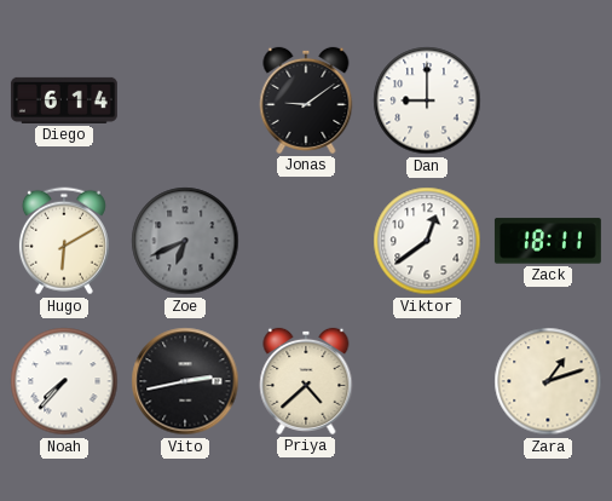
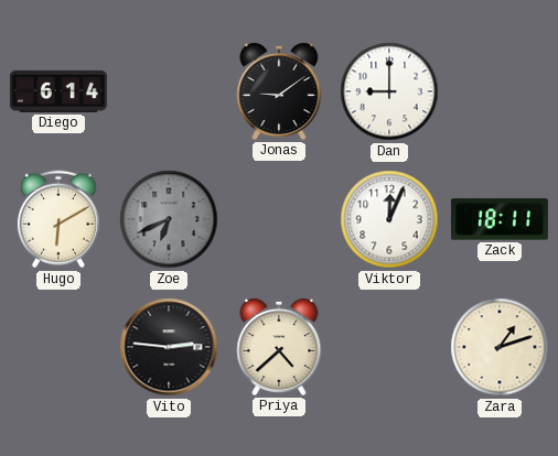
Viktor: 12:39 -> 12:04
Noah: 7:37 -> none
Vito: 2:43 -> 2:46
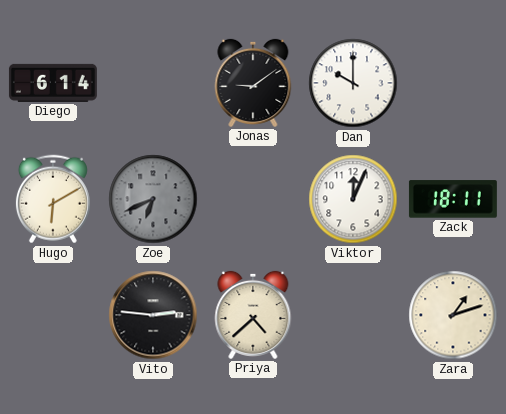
Dan: 9:00 -> 10:00
